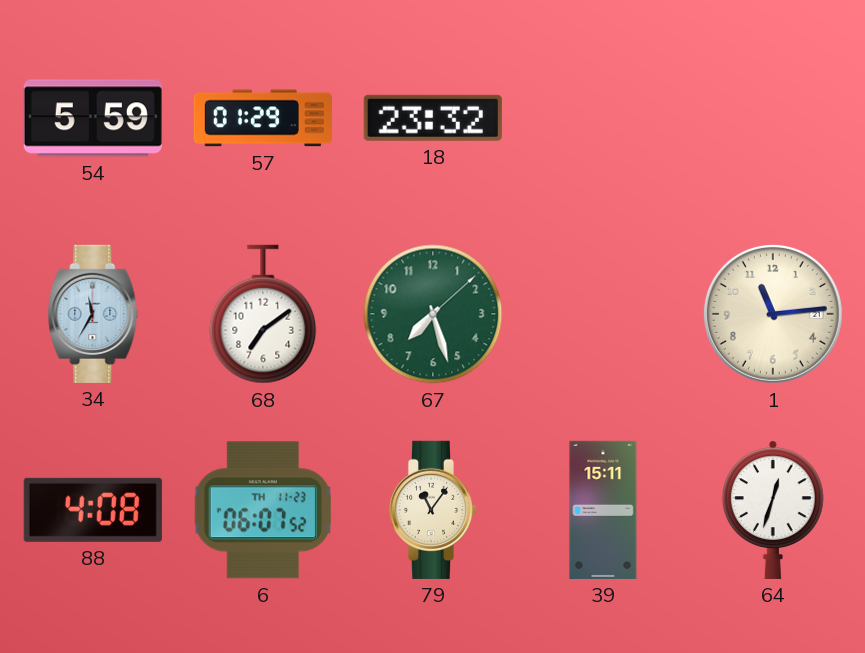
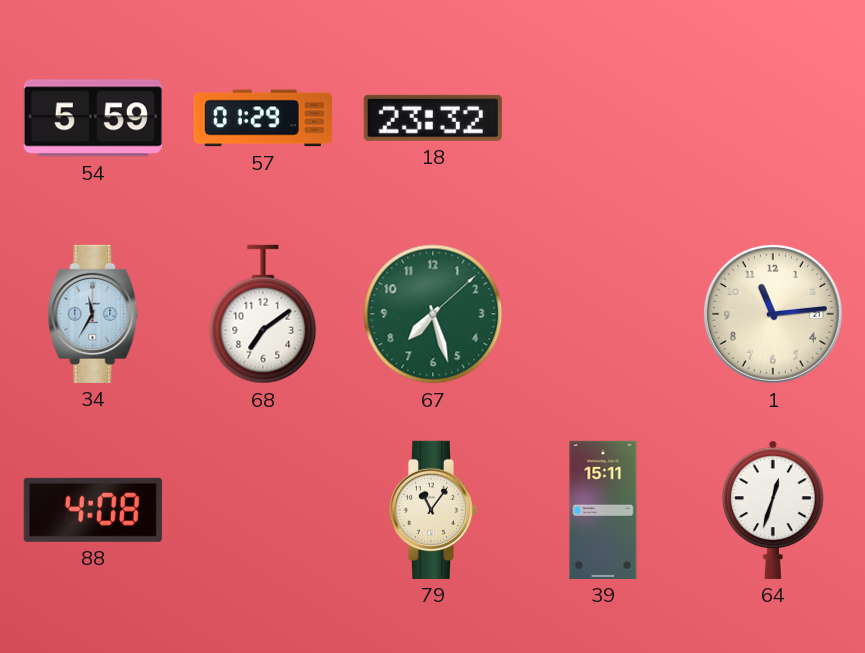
6: 06:07 -> none
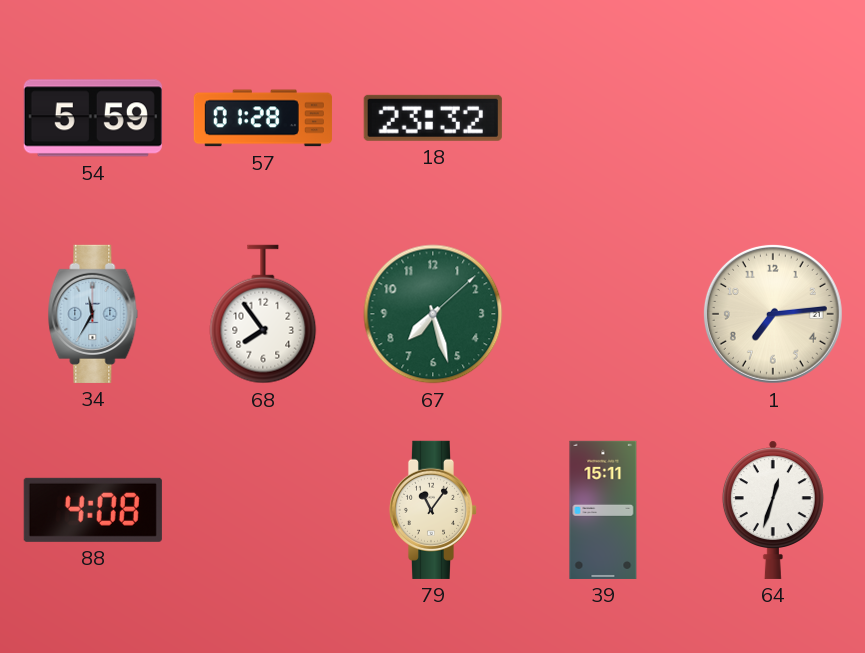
57: 01:29 -> 01:28
68: 7:09 -> 7:54
1: 11:14 -> 7:14
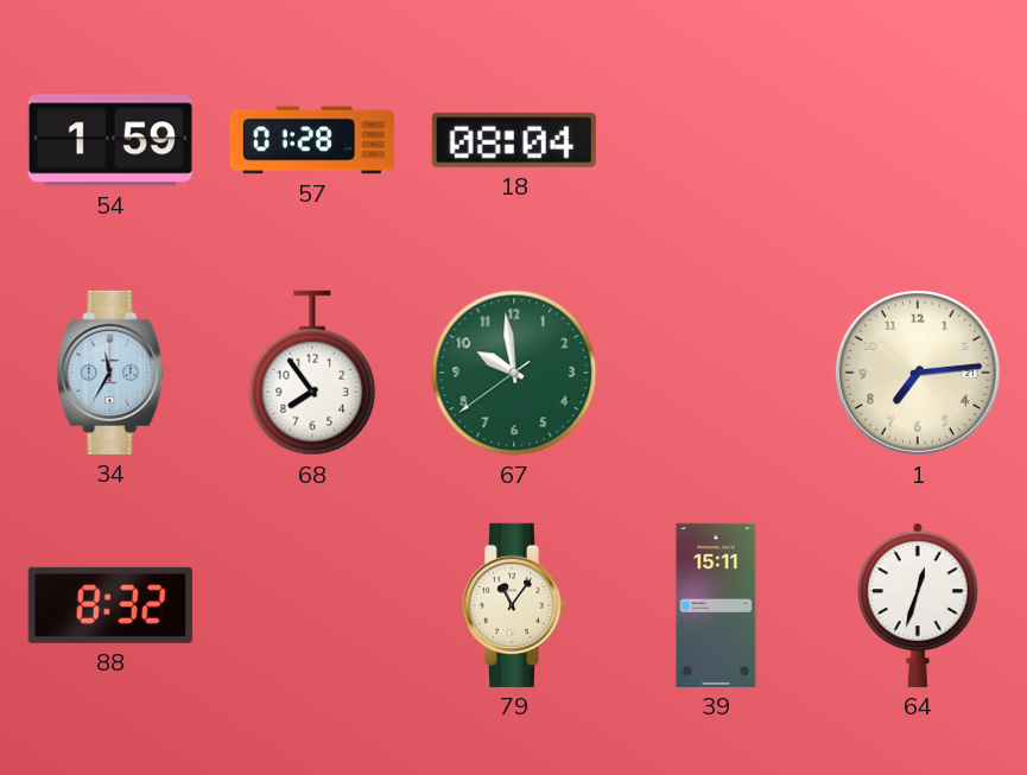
54: 5:59 -> 1:59
18: 23:32 -> 08:04
67: 7:27 -> 9:58
88: 4:08 -> 8:32
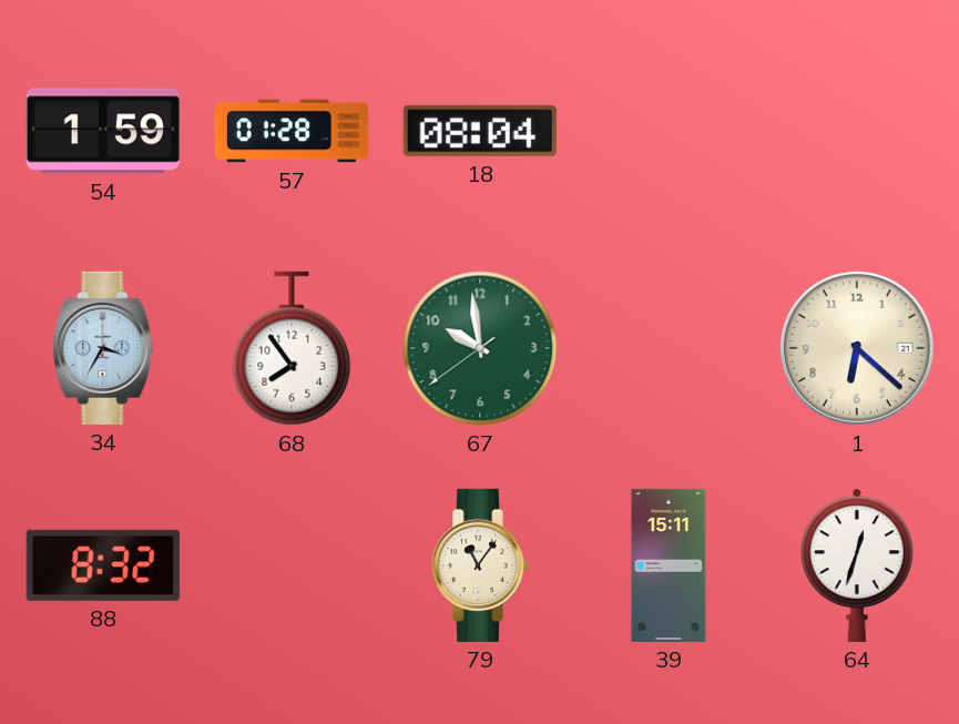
34: 11:35 -> 3:35
1: 7:14 -> 6:22
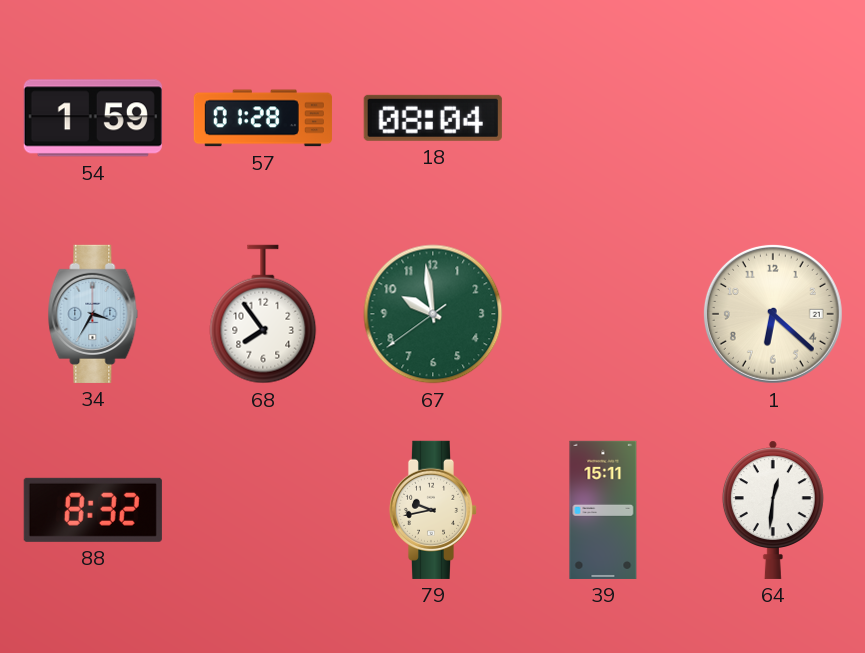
79: 11:06 -> 9:43
64: 12:33 -> 12:31
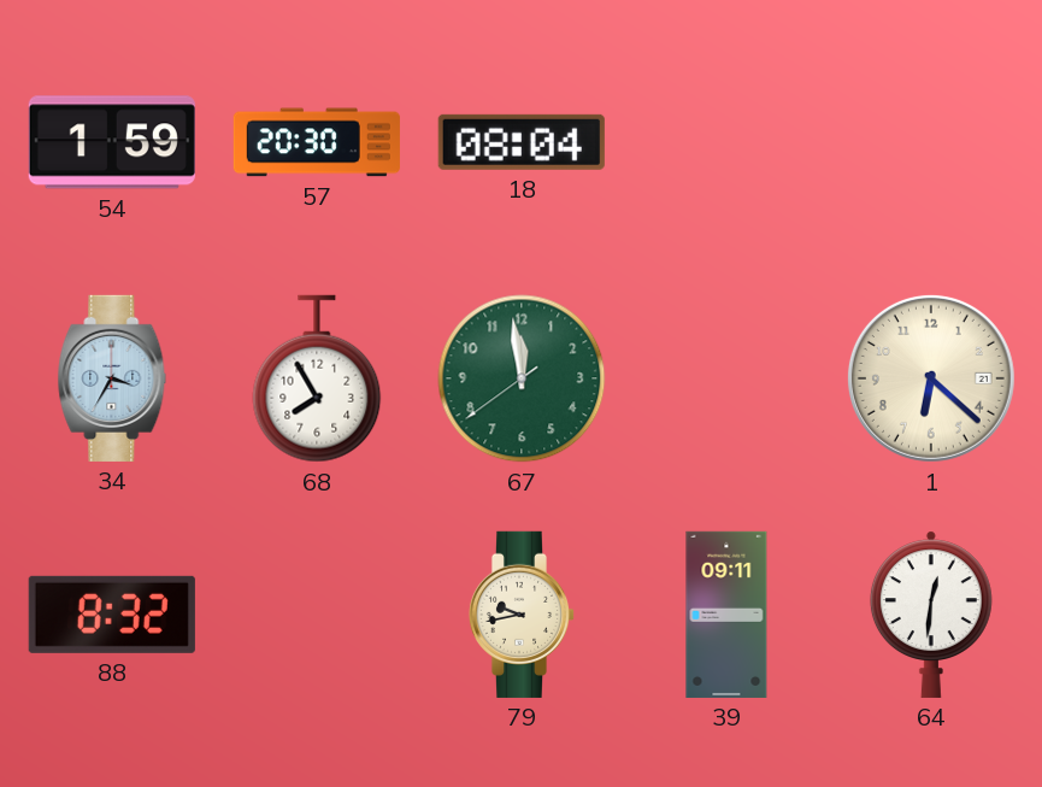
57: 01:28 -> 20:30
68: 7:54 -> 7:55
67: 9:58 -> 11:58
39: 15:11 -> 09:11
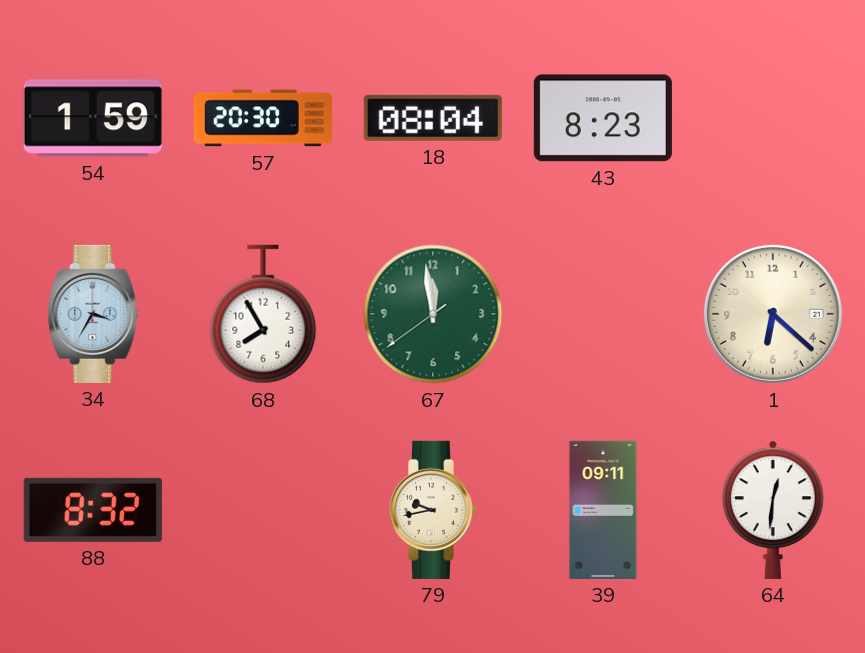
43: none -> 8:23
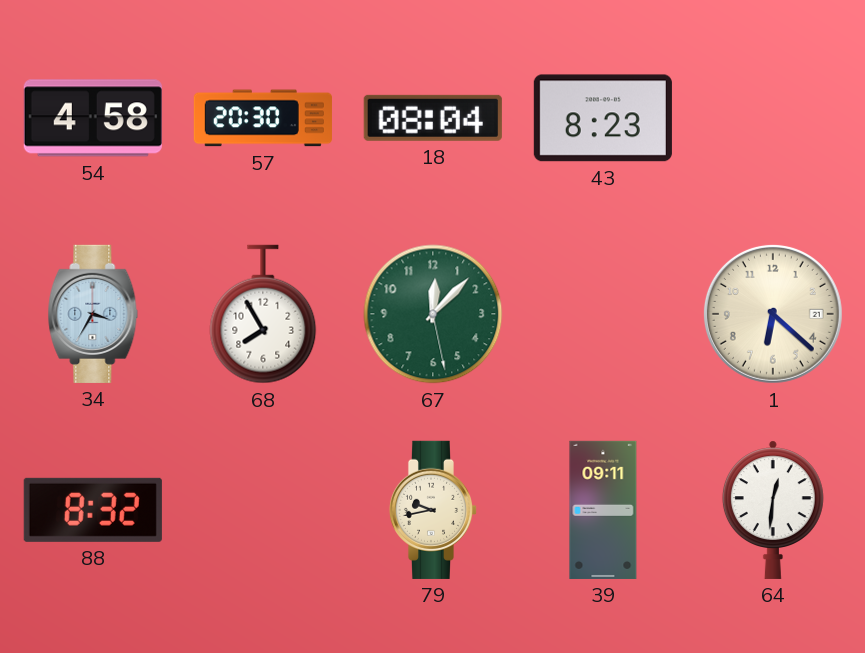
54: 1:59 -> 4:58
67: 11:58 -> 12:07
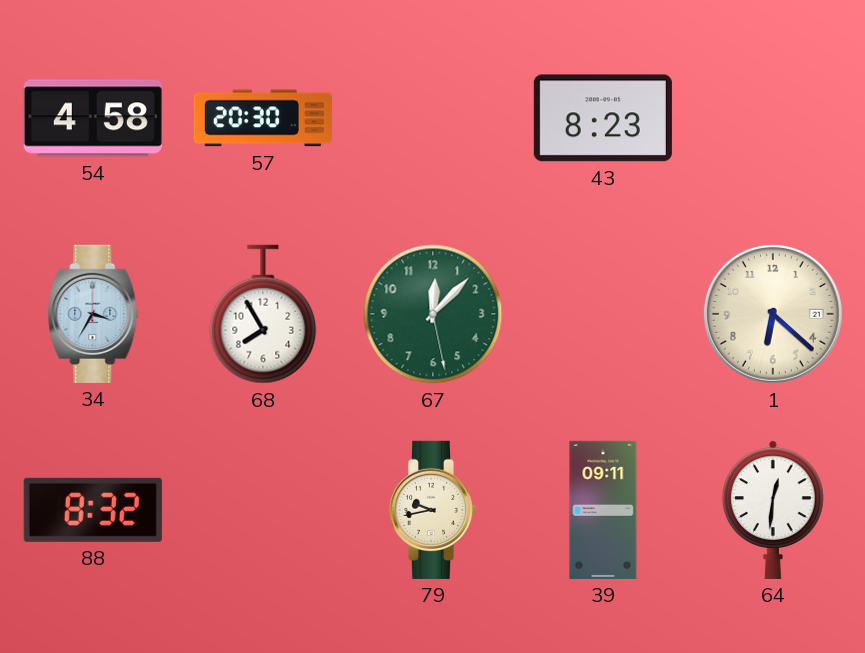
18: 08:04 -> none
